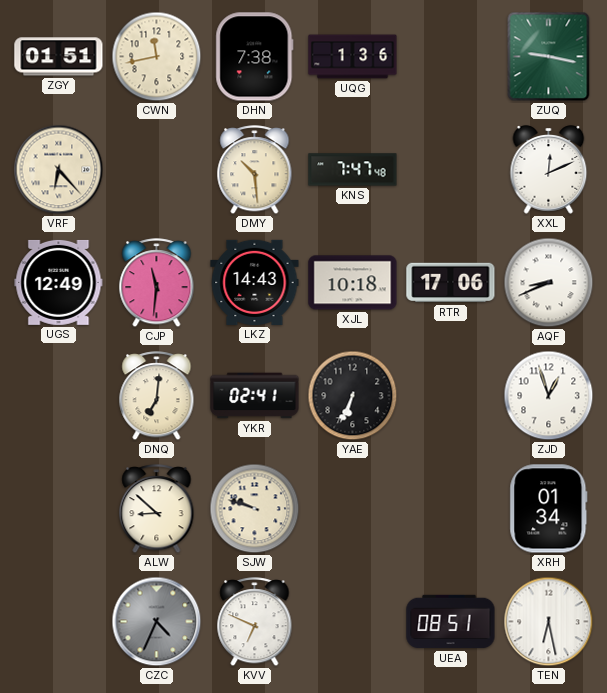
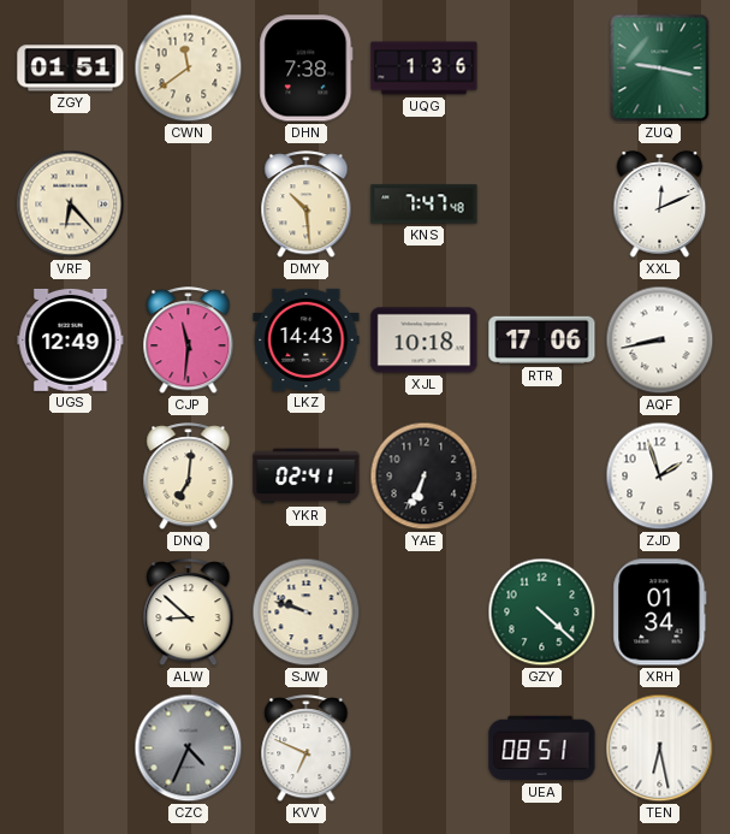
CWN: 11:43 -> 11:39
AQF: 8:41 -> 8:43
ZJD: 12:57 -> 1:57
GZY: none -> 4:22
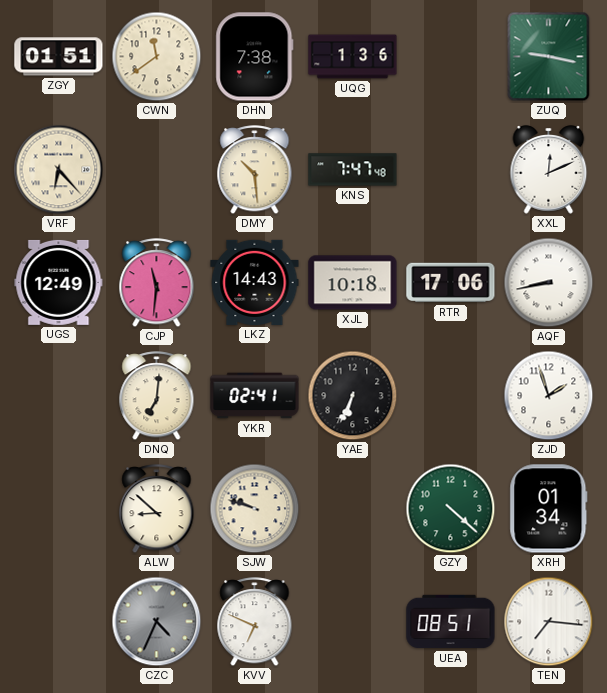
TEN: 6:28 -> 7:16
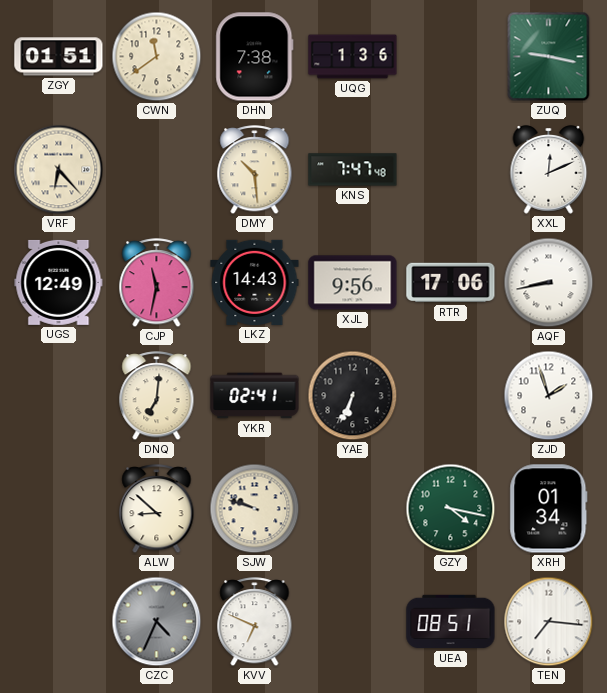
CJP: 11:31 -> 11:32
XJL: 10:18 -> 9:56
GZY: 4:22 -> 4:17
